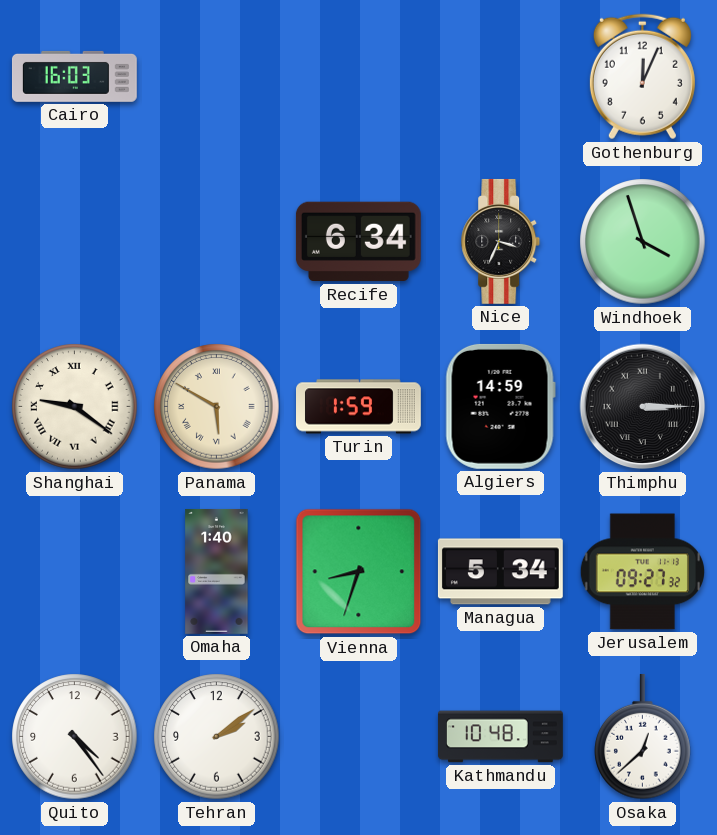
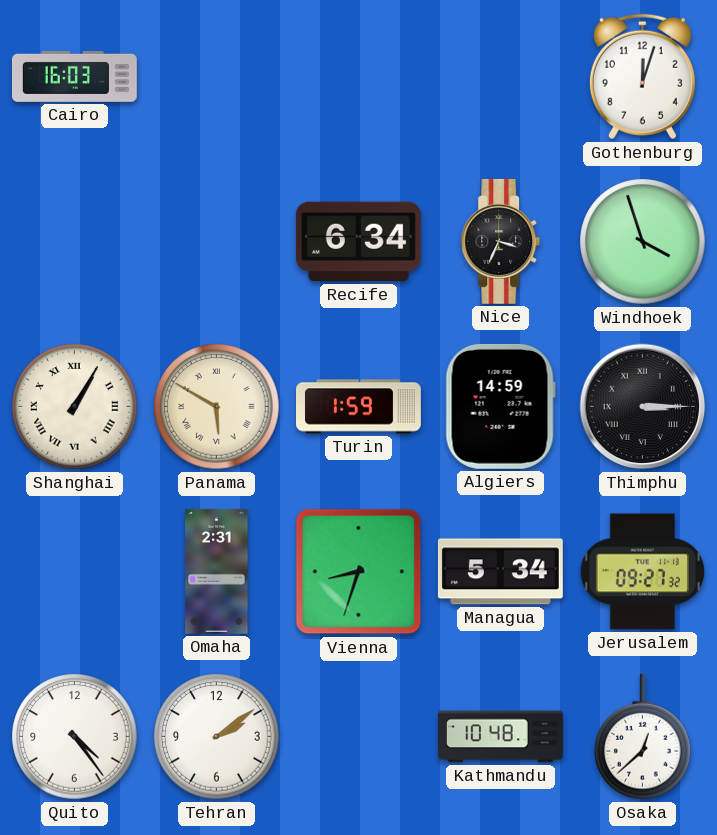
Gothenburg: 12:04 -> 12:03
Shanghai: 9:21 -> 1:05
Omaha: 1:40 -> 2:31
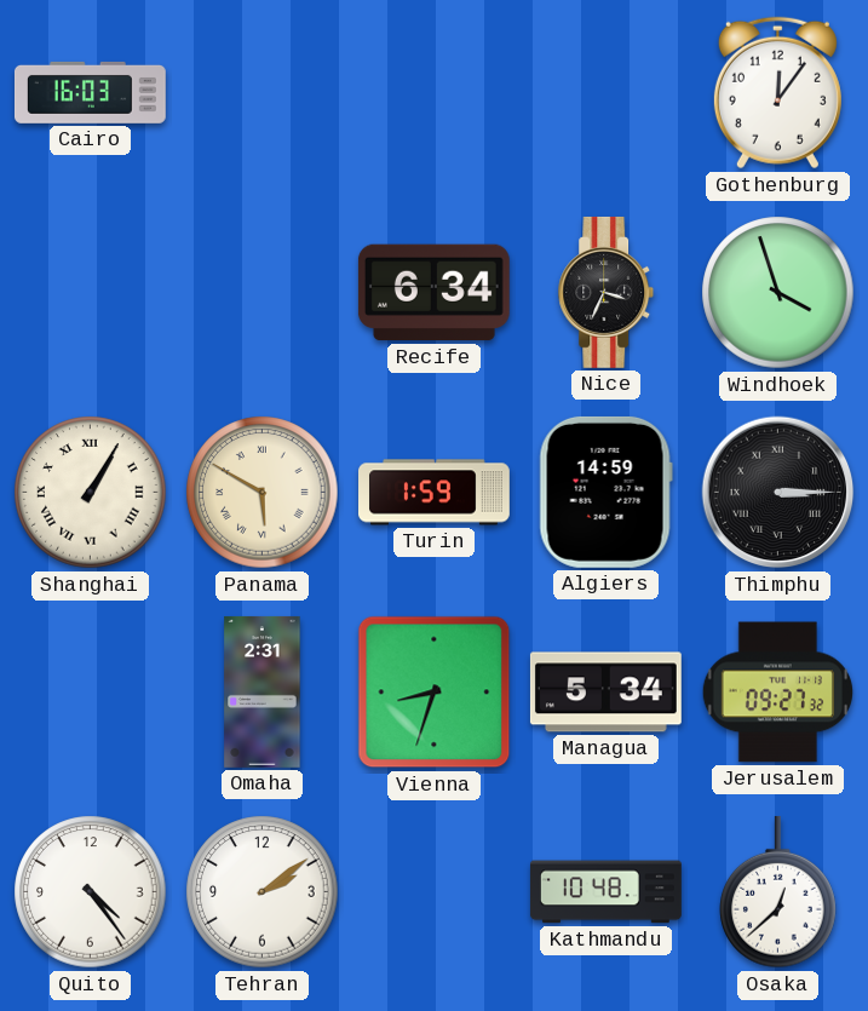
Gothenburg: 12:03 -> 12:06
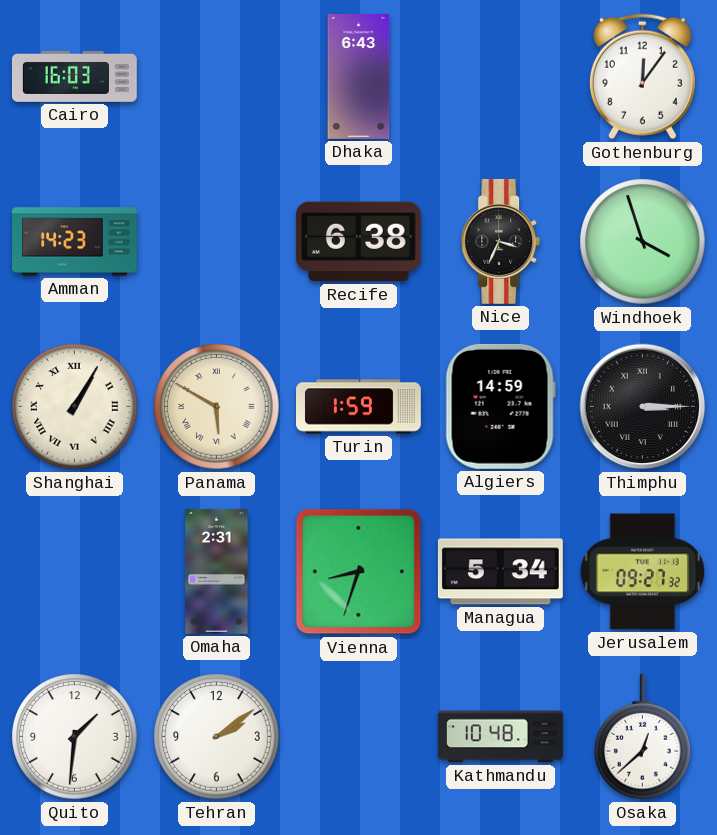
Dhaka: none -> 6:43
Amman: none -> 14:23
Recife: 6:34 -> 6:38
Quito: 4:24 -> 1:31
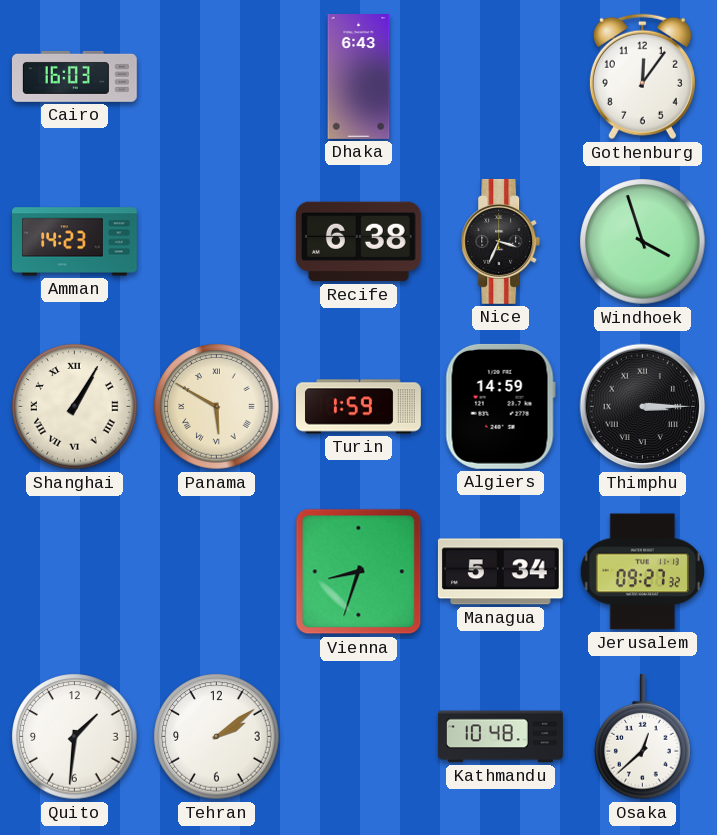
Omaha: 2:31 -> none
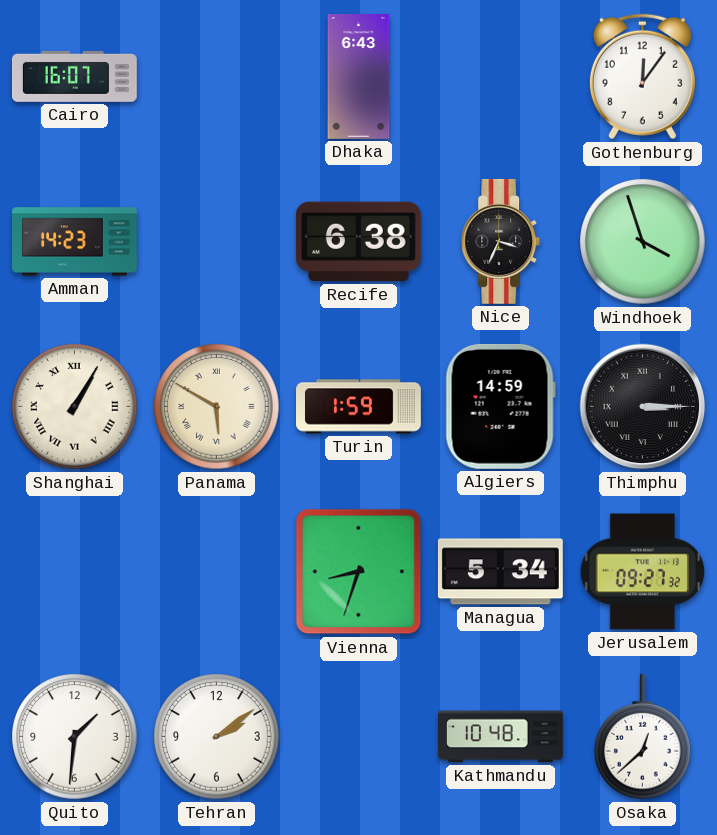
Cairo: 16:03 -> 16:07
